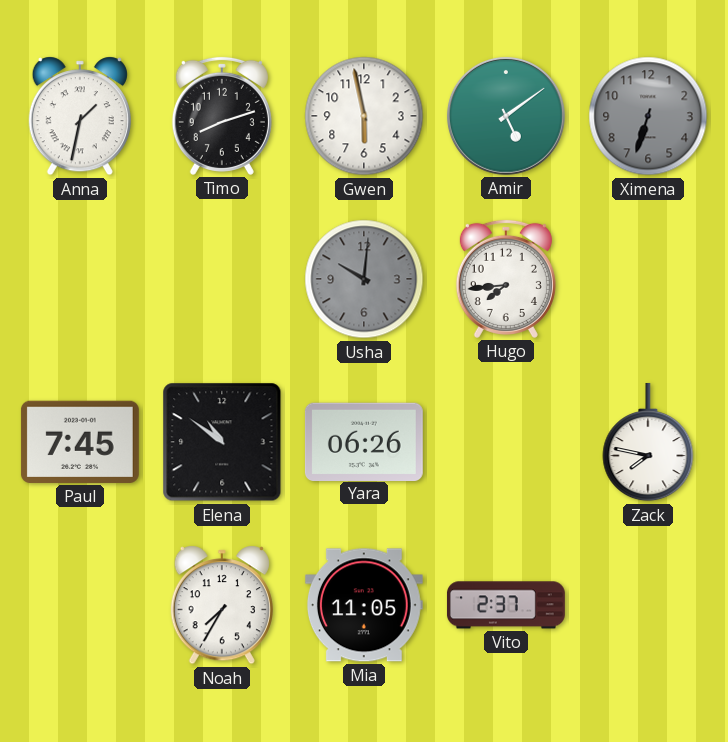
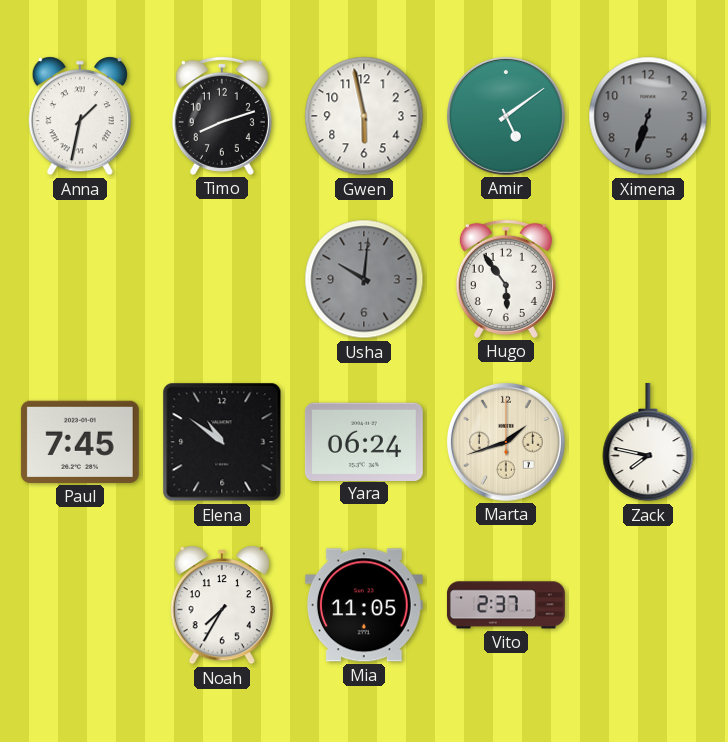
Hugo: 7:44 -> 5:54
Yara: 06:26 -> 06:24
Marta: none -> 1:42
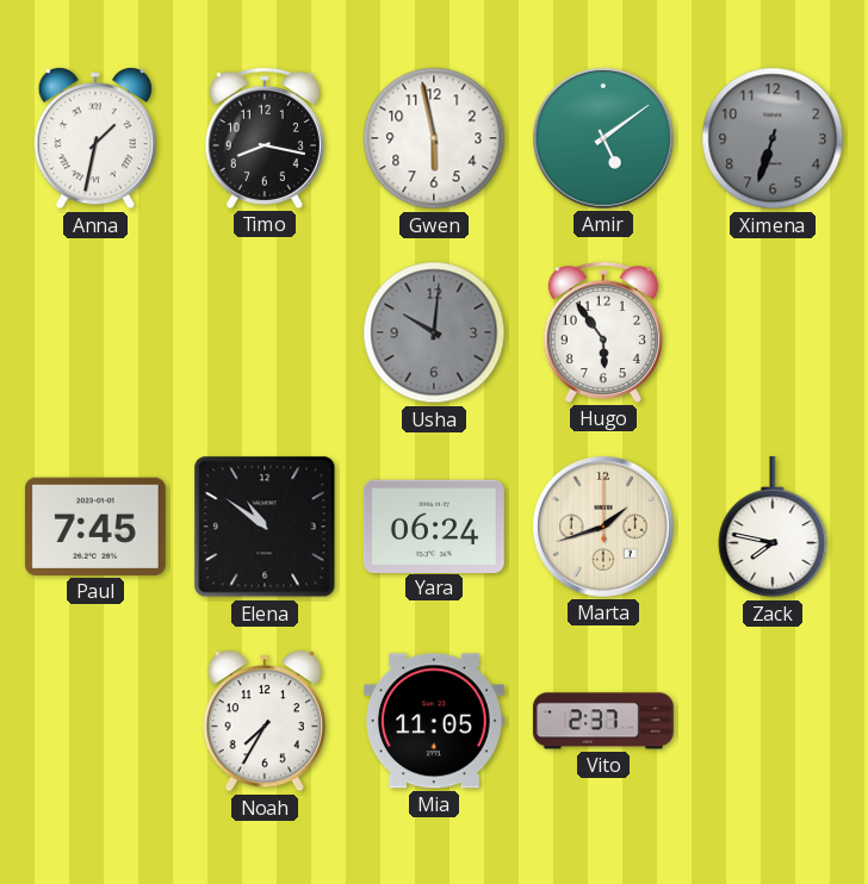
Timo: 8:12 -> 8:17
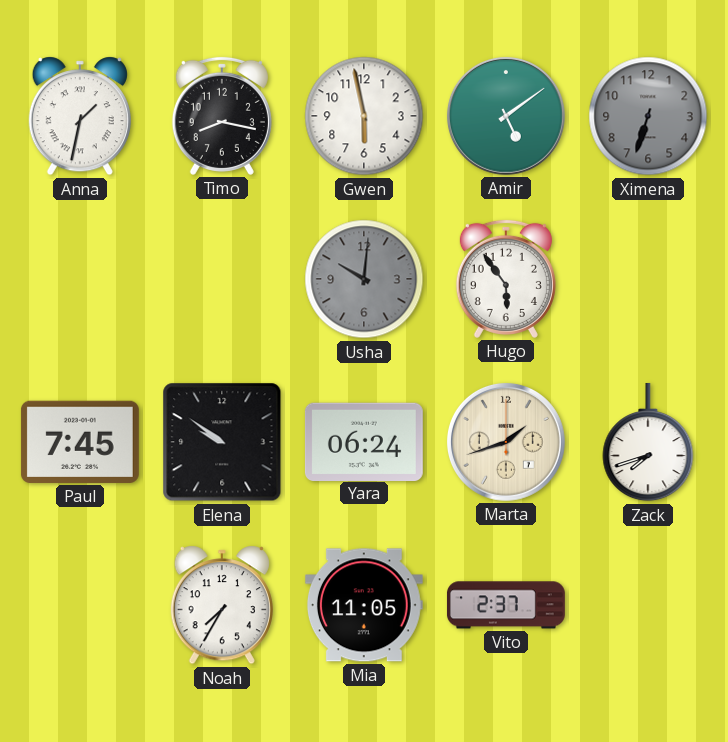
Elena: 10:51 -> 9:51
Zack: 7:47 -> 7:42
